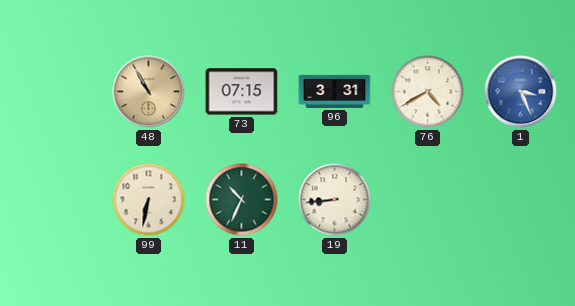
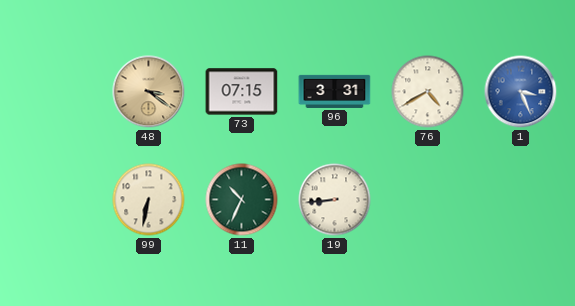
48: 10:55 -> 3:21
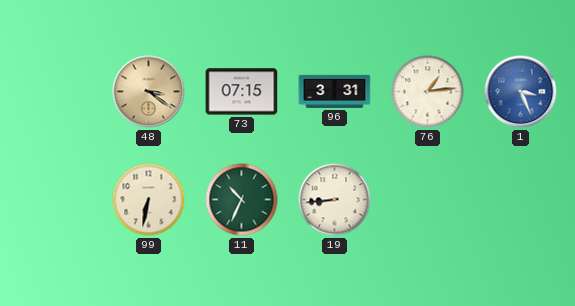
76: 4:40 -> 1:14
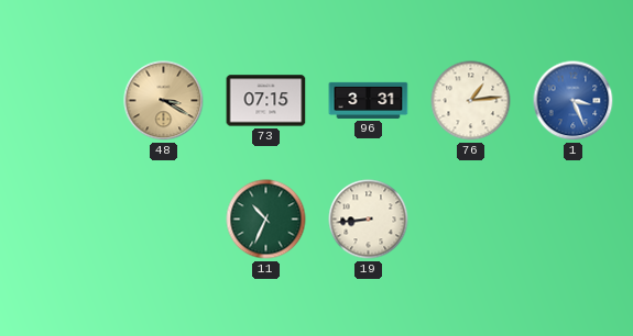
48: 3:21 -> 3:20
99: 6:32 -> none
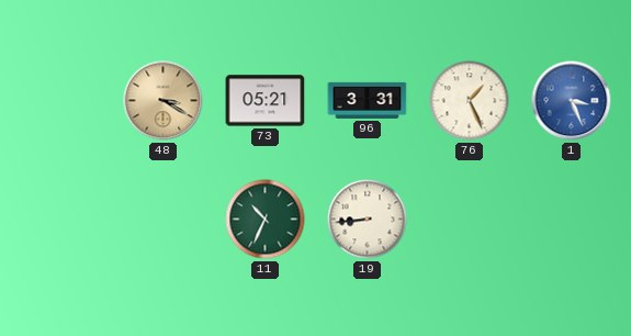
73: 07:15 -> 05:21
76: 1:14 -> 1:26
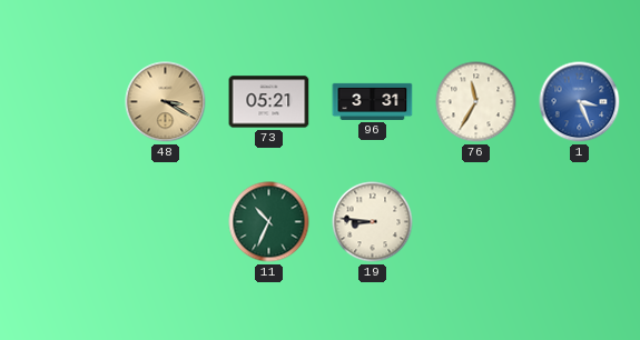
76: 1:26 -> 11:35
19: 8:44 -> 8:46
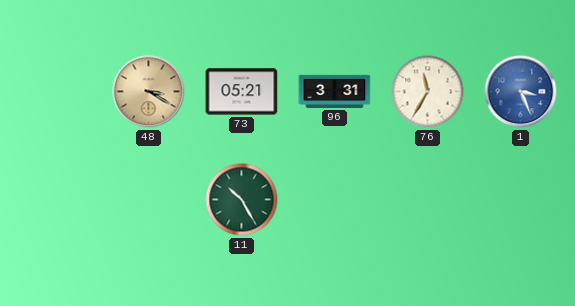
11: 10:34 -> 10:25
19: 8:46 -> none
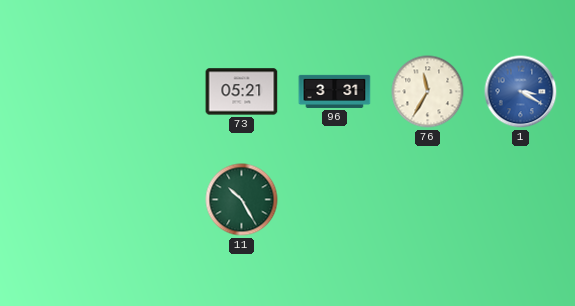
48: 3:20 -> none
1: 3:26 -> 3:20
